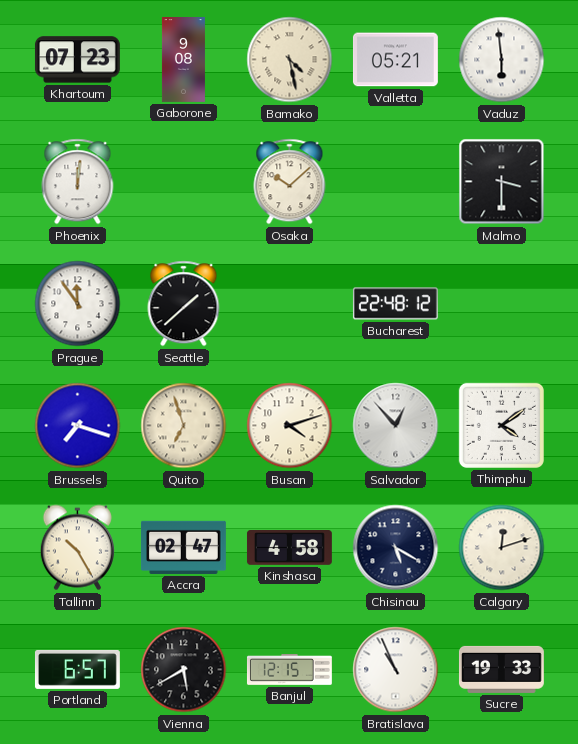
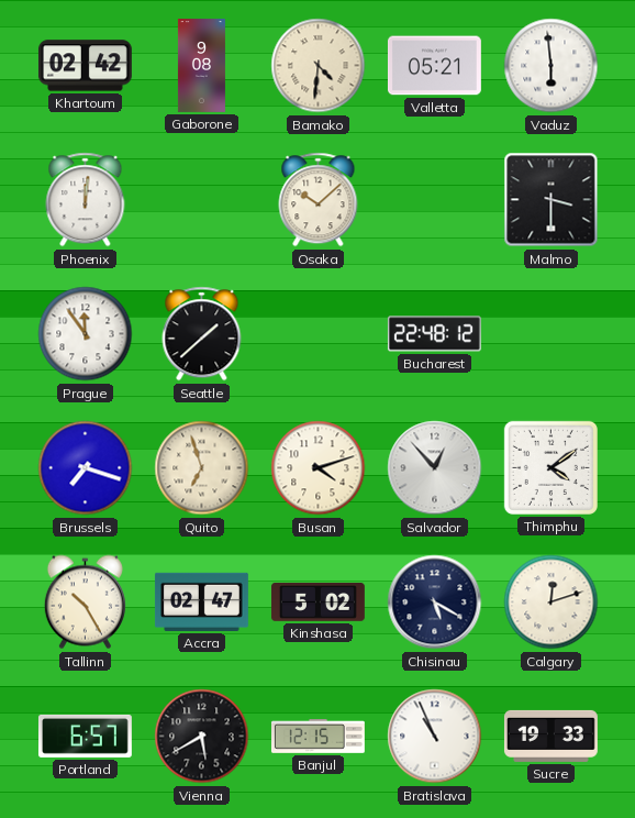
Khartoum: 07:23 -> 02:42
Bamako: 4:28 -> 4:31
Kinshasa: 4:58 -> 5:02
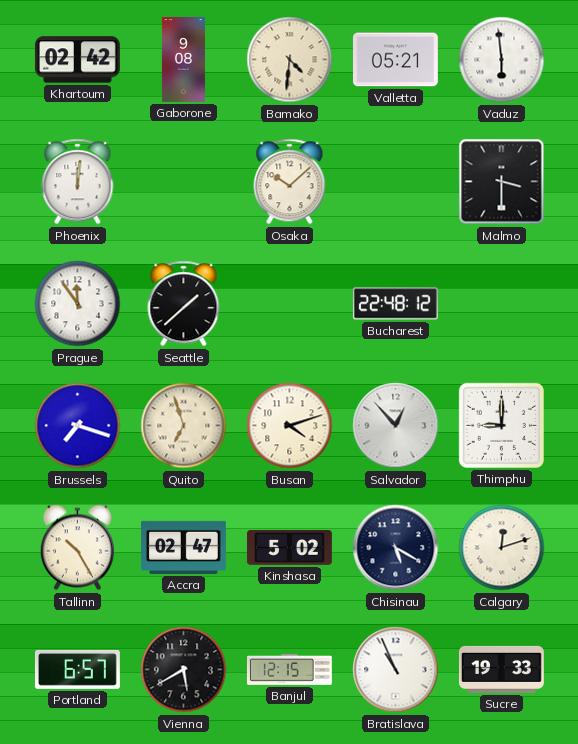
Thimphu: 4:09 -> 9:00
